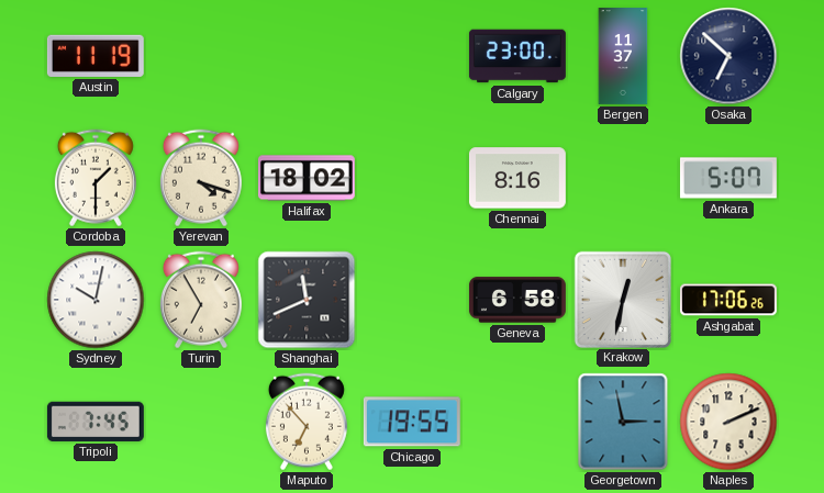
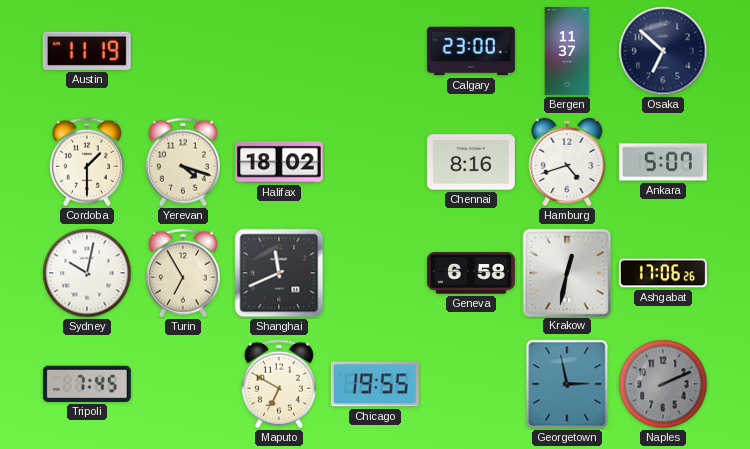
Hamburg: none -> 4:42
Maputo: 6:53 -> 6:50
Naples dial: cream -> grey
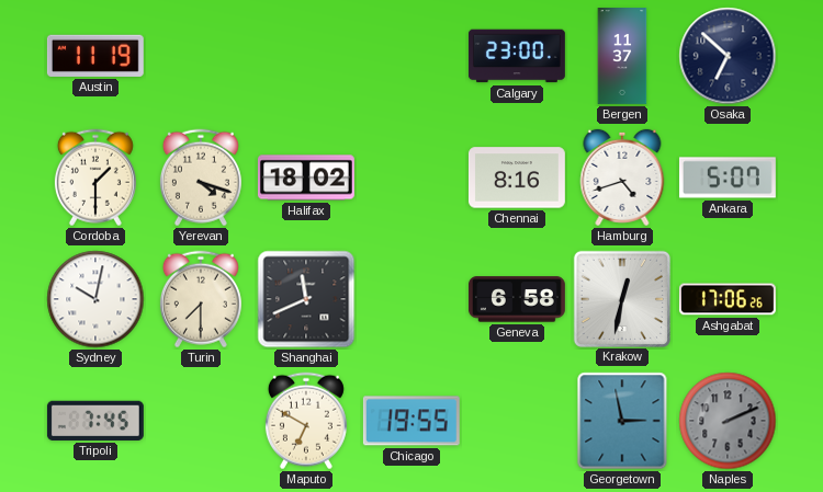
Turin: 6:55 -> 7:30
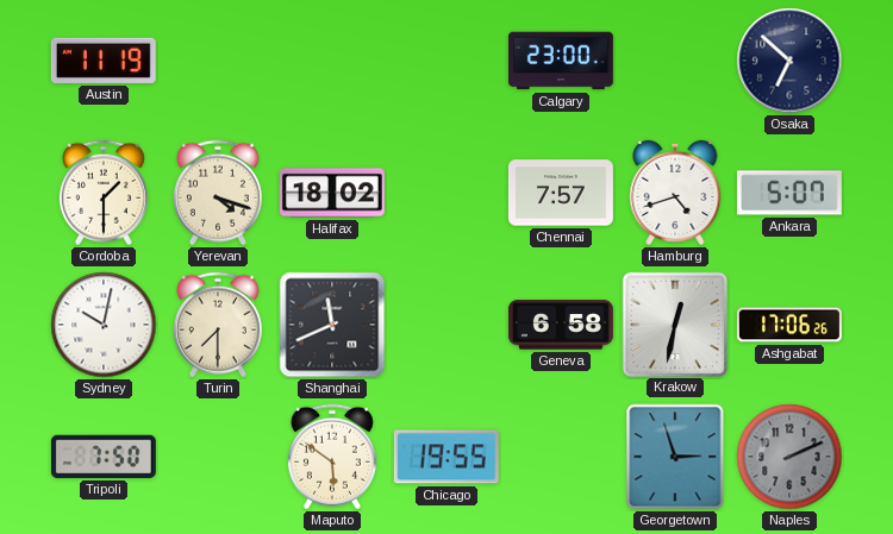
Bergen: 11:37 -> none
Chennai: 8:16 -> 7:57
Tripoli: 7:45 -> 7:50
Maputo: 6:50 -> 5:51
Georgetown: 2:58 -> 2:57
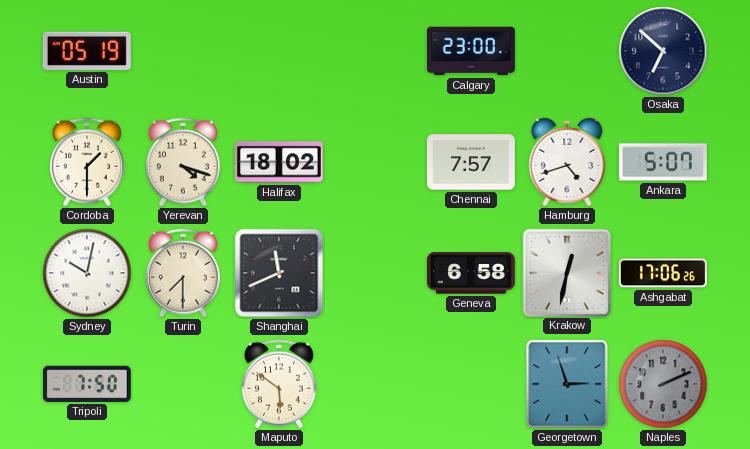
Austin: 11:19 -> 05:19
Chicago: 19:55 -> none
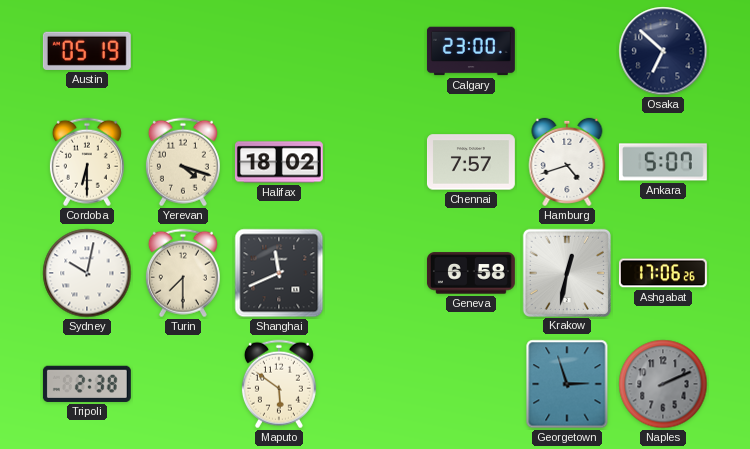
Cordoba: 1:30 -> 6:30
Tripoli: 7:50 -> 2:38
